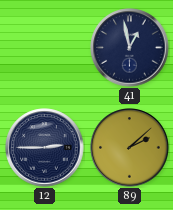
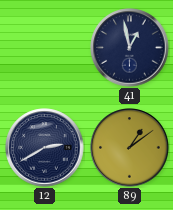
12: 2:45 -> 2:40
89: 2:08 -> 1:09
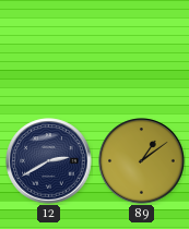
41: 12:58 -> none
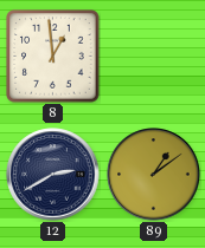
8: none -> 12:59
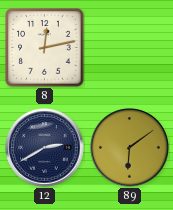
8: 12:59 -> 12:13
89: 1:09 -> 6:09
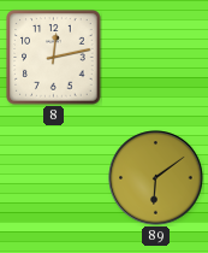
12: 2:40 -> none
